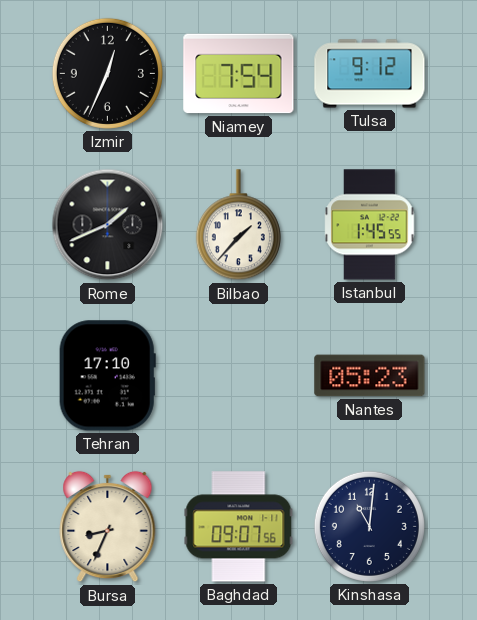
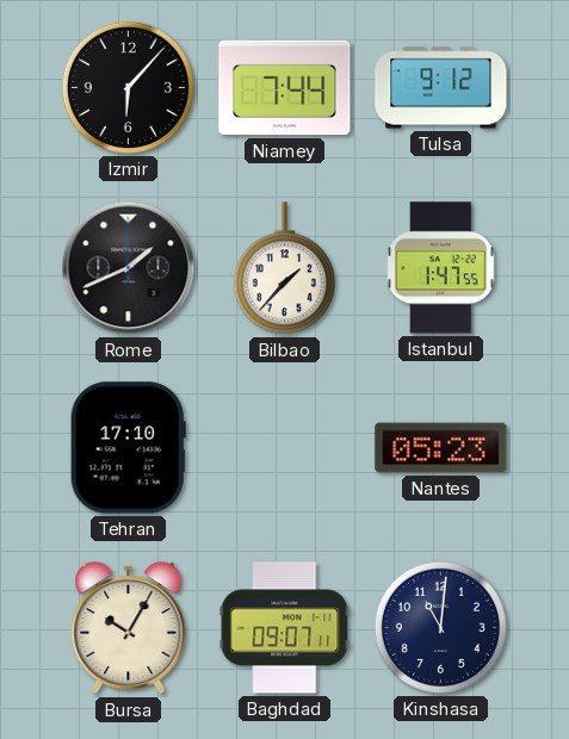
Izmir: 12:34 -> 6:07
Niamey: 7:54 -> 7:44
Istanbul: 1:45 -> 1:47
Bursa: 8:34 -> 10:05
Baghdad: 09:07:56 -> 09:07:11
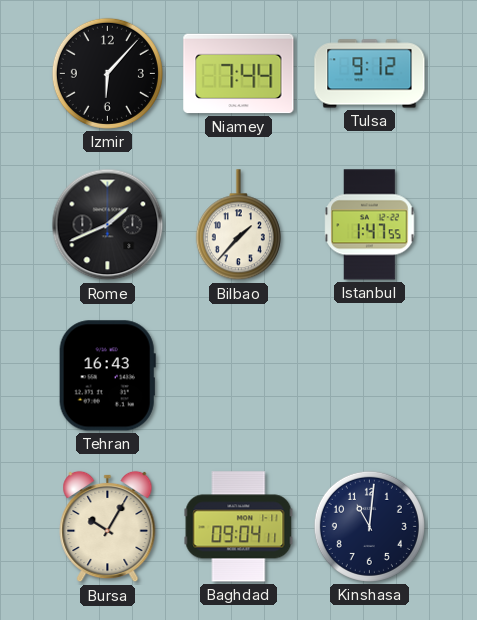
Tehran: 17:10 -> 16:43
Nantes: 05:23 -> none
Baghdad: 09:07 -> 09:04
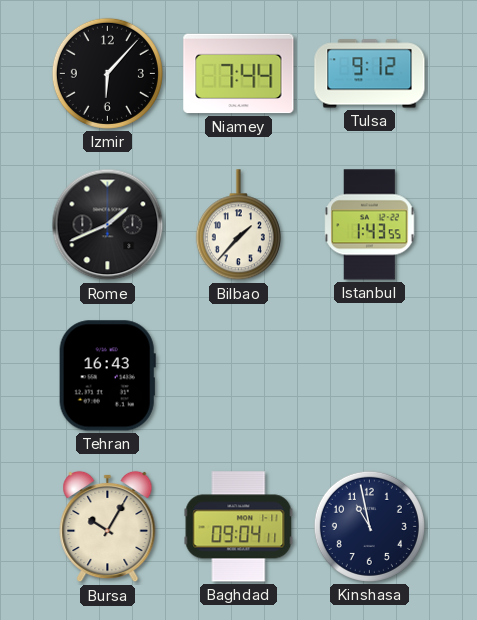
Istanbul: 1:47 -> 1:43
Kinshasa: 11:01 -> 10:58
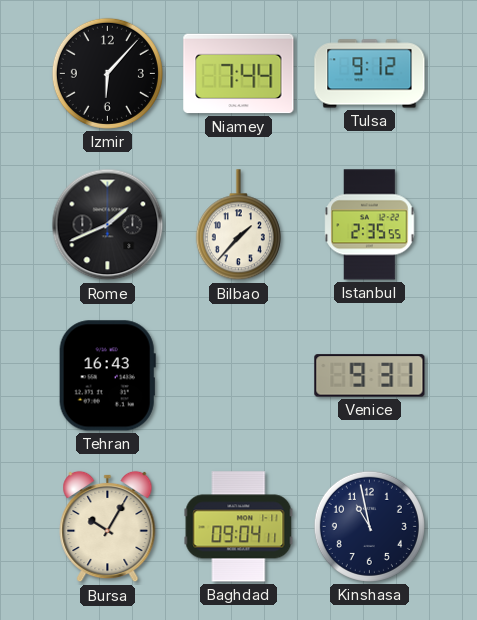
Istanbul: 1:43 -> 2:35
Venice: none -> 9:31
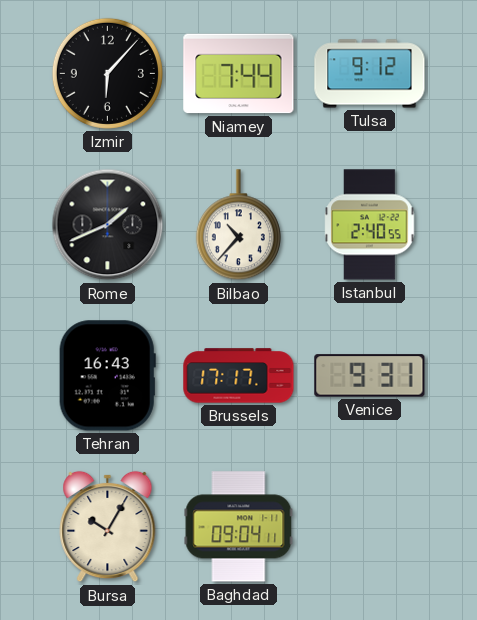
Bilbao: 1:37 -> 10:37
Istanbul: 2:35 -> 2:40
Brussels: none -> 17:17
Kinshasa: 10:58 -> none
